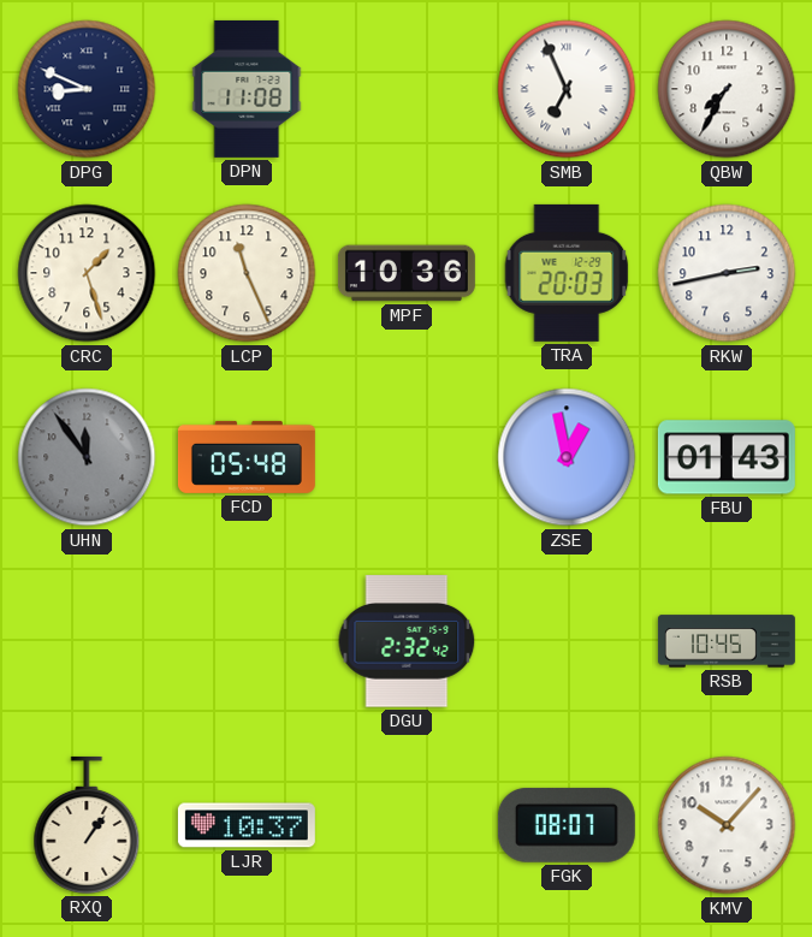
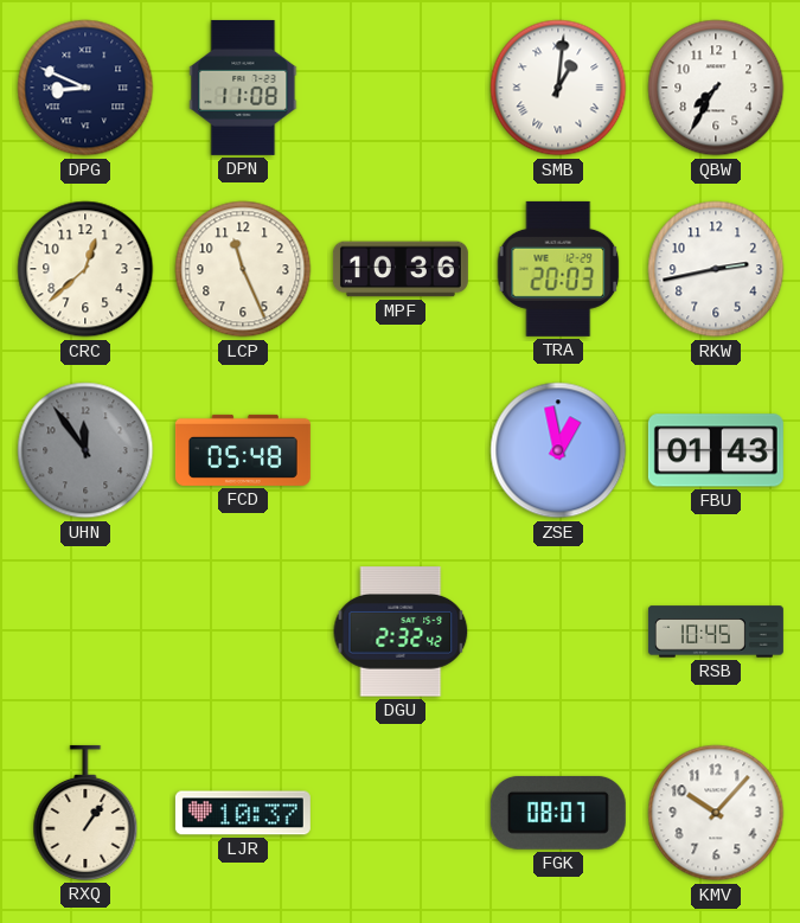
SMB: 6:56 -> 1:01
CRC: 1:27 -> 12:38
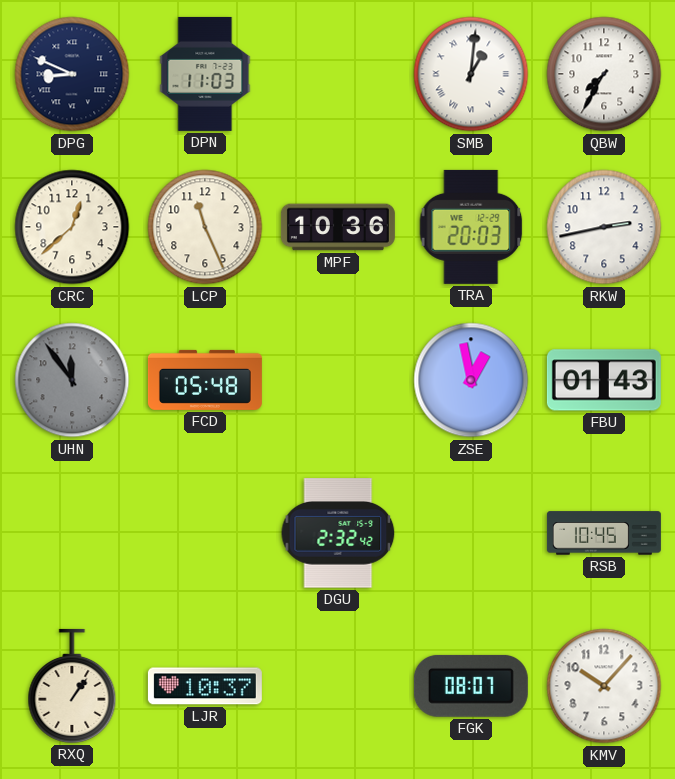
DPN: 11:08 -> 11:03
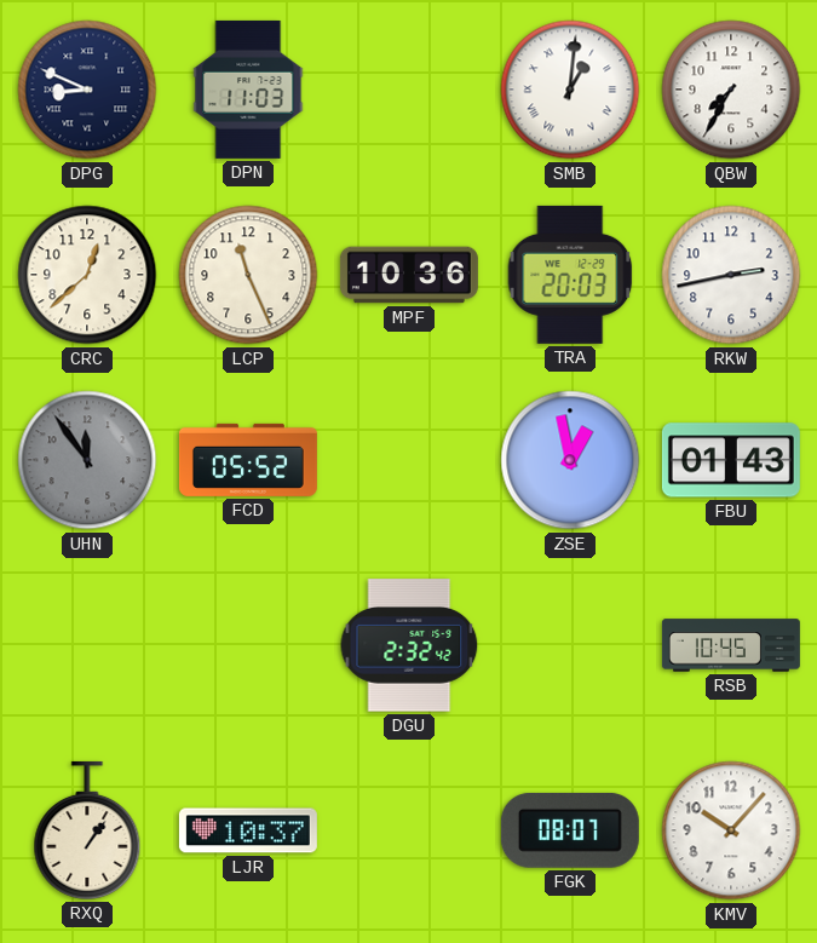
FCD: 05:48 -> 05:52
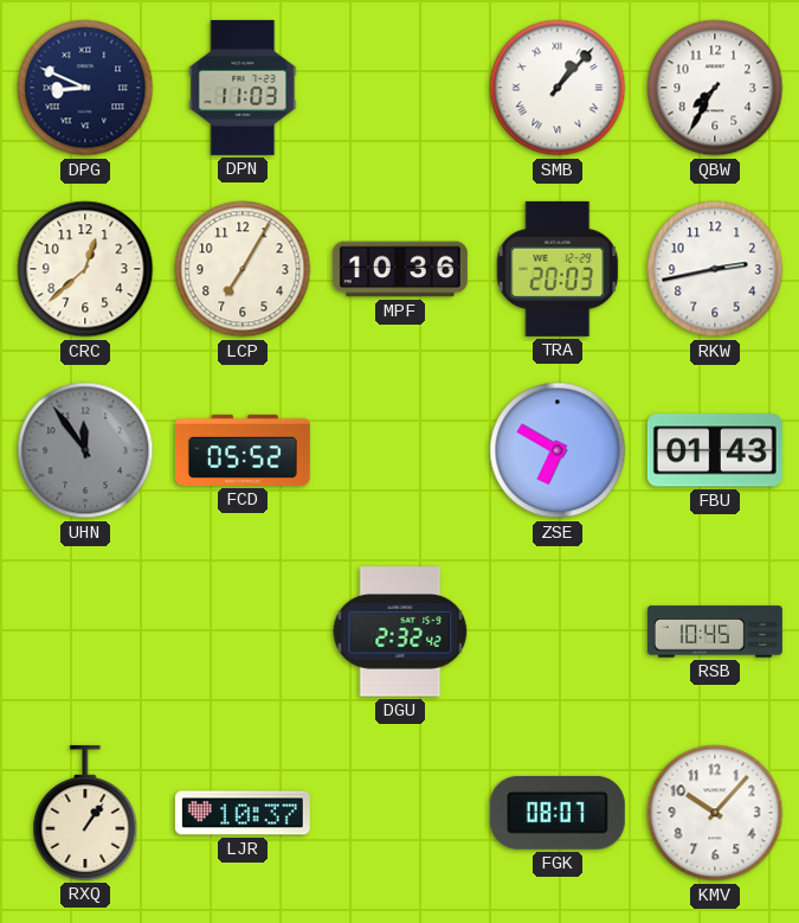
SMB: 1:01 -> 1:07
LCP: 11:26 -> 7:05
ZSE: 12:58 -> 6:50
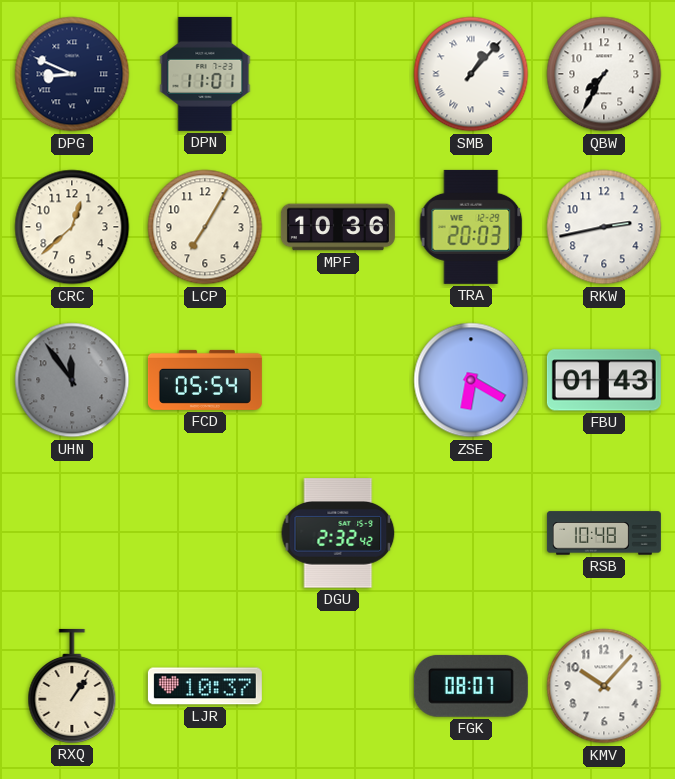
DPN: 11:03 -> 11:01
FCD: 05:52 -> 05:54
ZSE: 6:50 -> 6:20
RSB: 10:45 -> 10:48
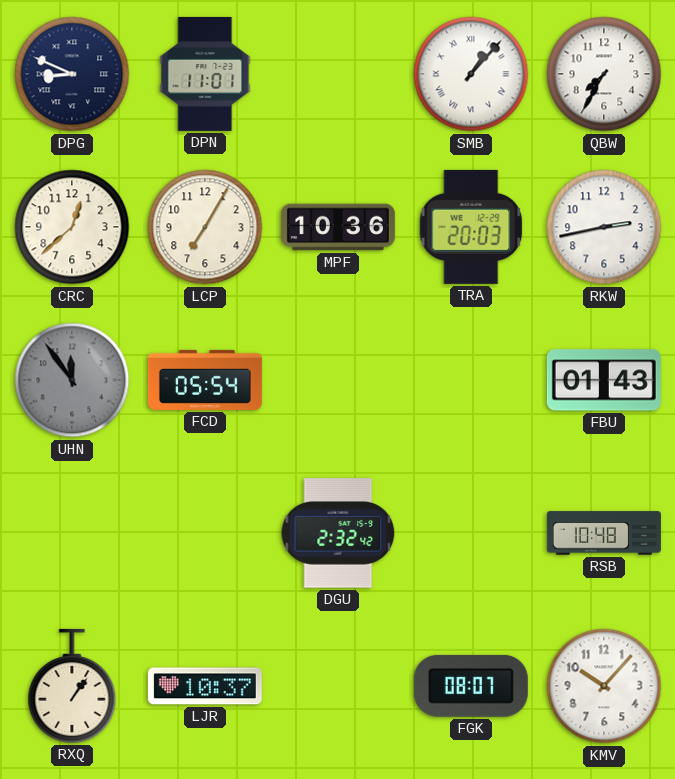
ZSE: 6:20 -> none
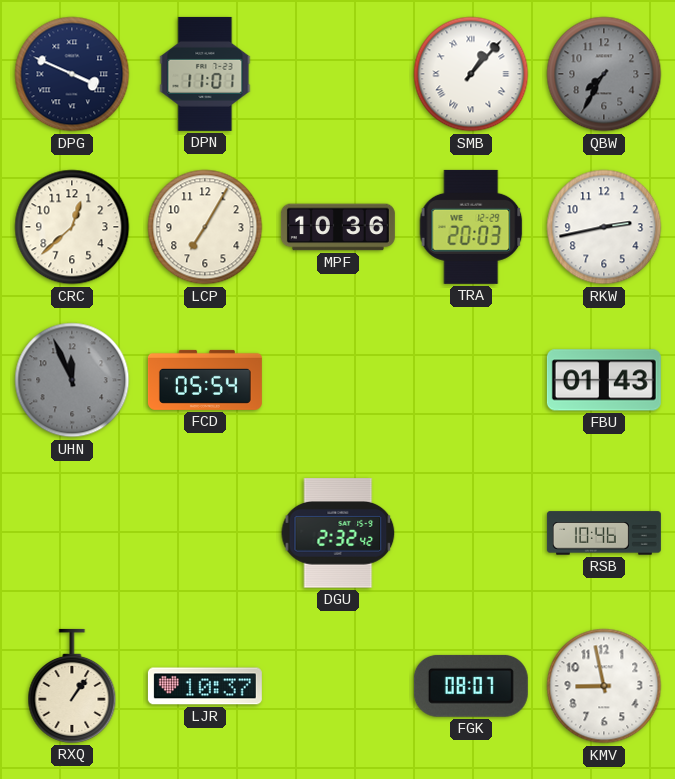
DPG: 8:49 -> 3:49
QBW dial: white -> grey
UHN: 11:54 -> 11:56
RSB: 10:48 -> 10:46
KMV: 10:07 -> 8:58
